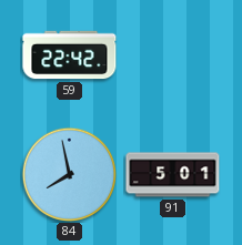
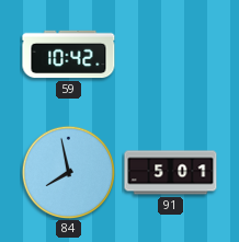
59: 22:42 -> 10:42
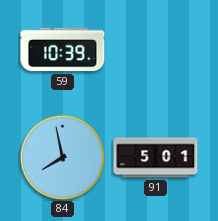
59: 10:42 -> 10:39
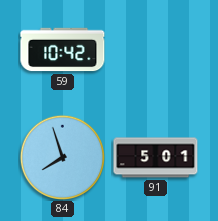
59: 10:39 -> 10:42
84: 7:58 -> 7:57
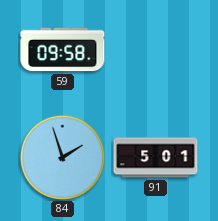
59: 10:42 -> 09:58
84: 7:57 -> 1:57
